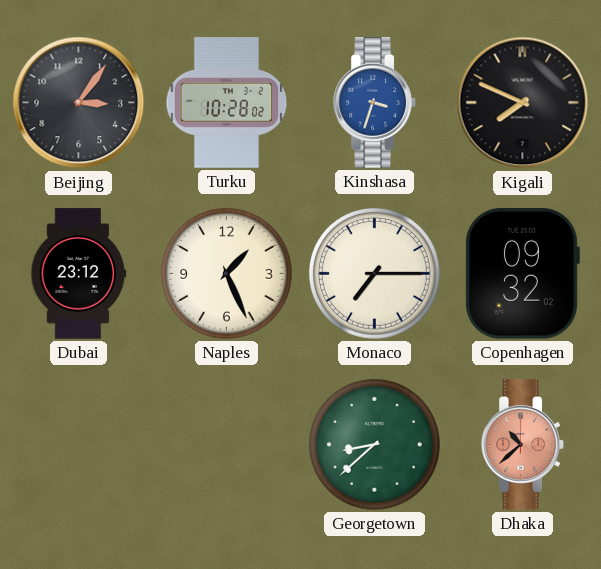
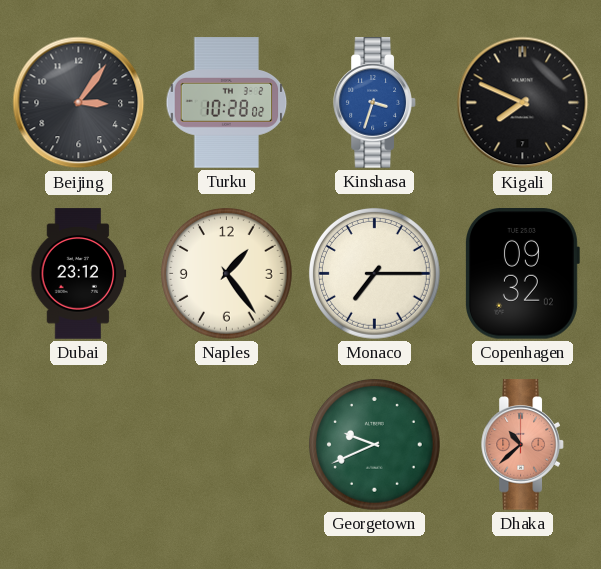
Naples: 1:26 -> 1:24
Georgetown: 8:38 -> 9:41
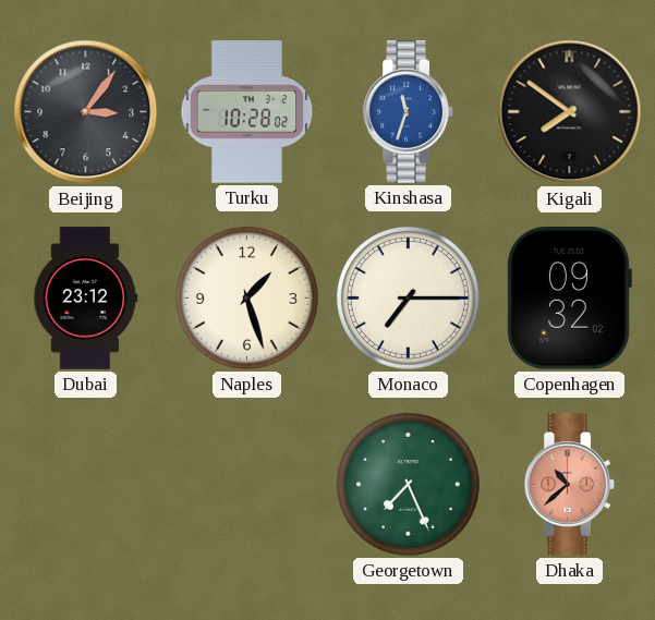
Kinshasa: 3:33 -> 11:33
Kigali: 7:49 -> 7:51
Naples: 1:24 -> 1:27
Georgetown: 9:41 -> 7:26
